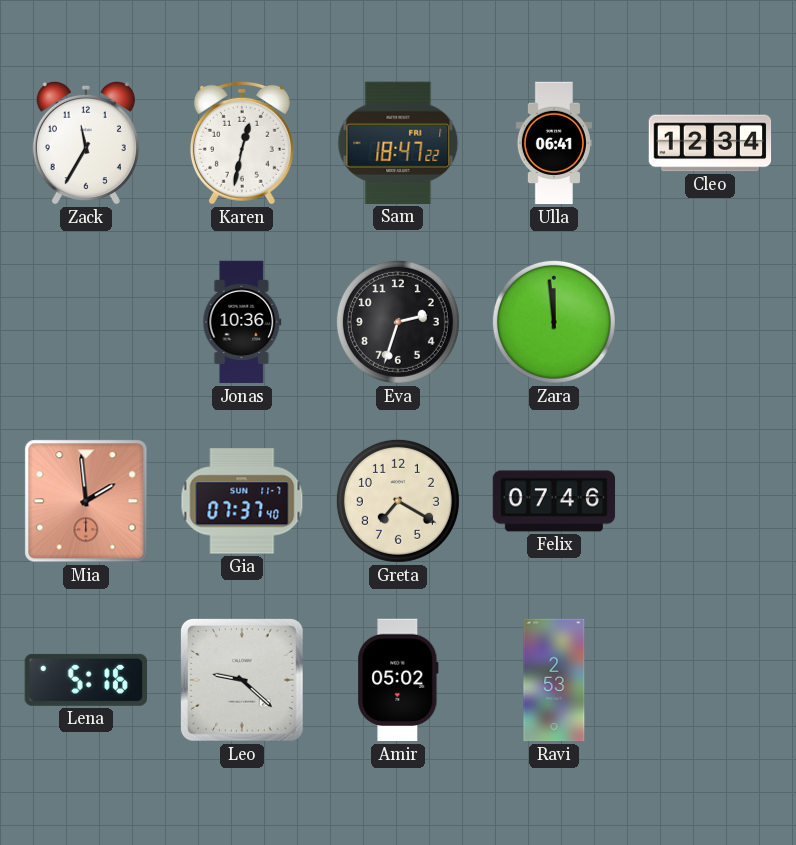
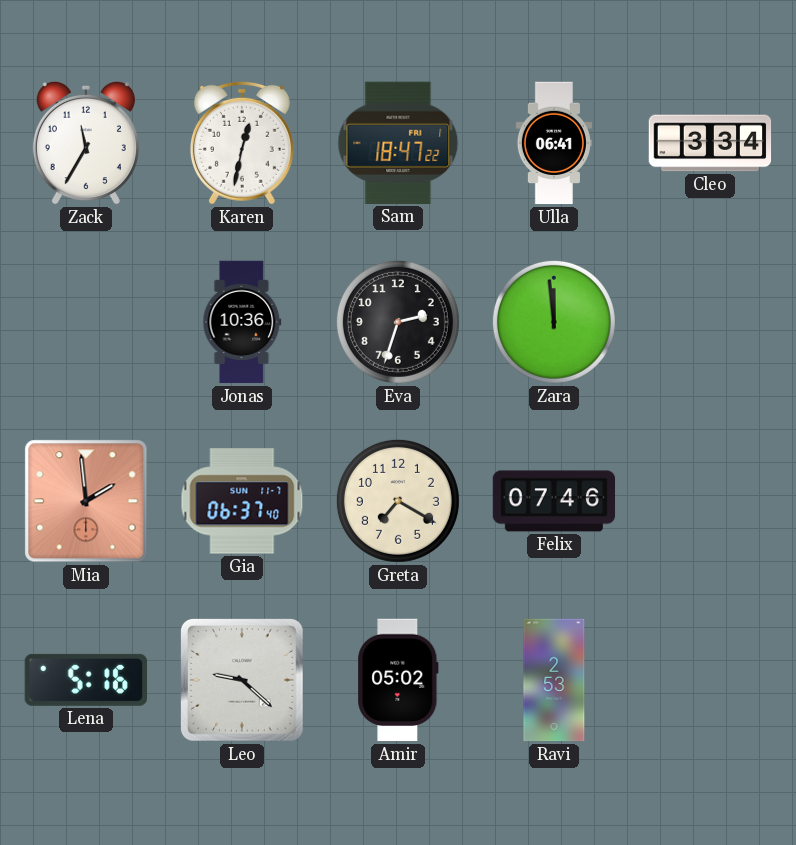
Cleo: 12:34 -> 3:34
Gia: 07:37 -> 06:37
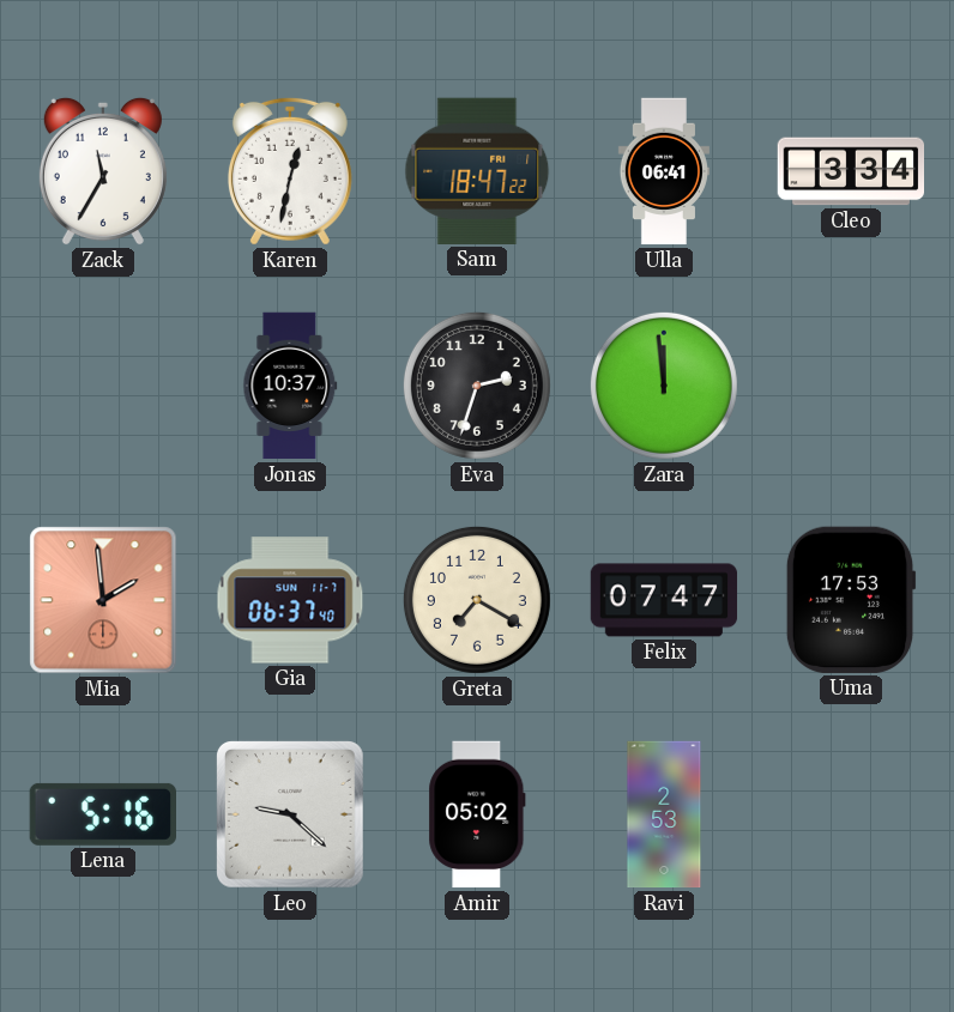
Jonas: 10:36 -> 10:37
Felix: 07:46 -> 07:47
Uma: none -> 17:53
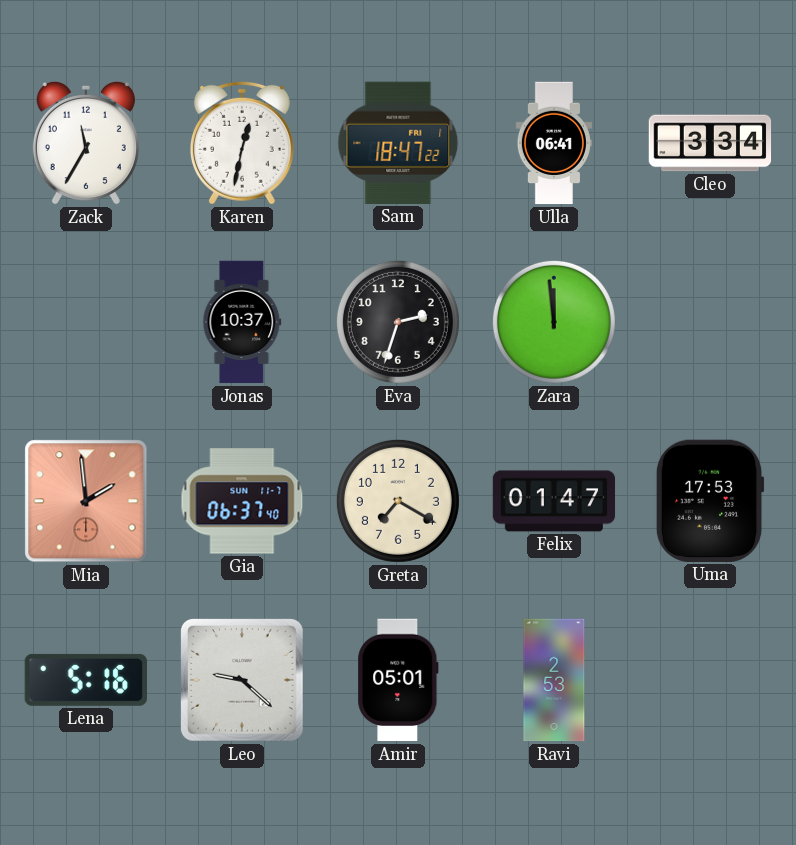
Felix: 07:47 -> 01:47
Amir: 05:02 -> 05:01
